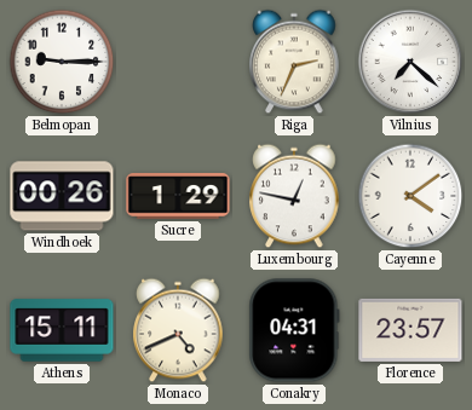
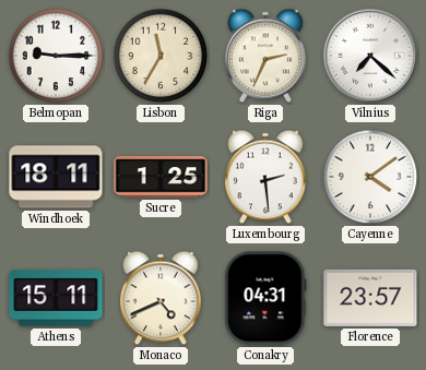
Lisbon: none -> 11:35
Windhoek: 00:26 -> 18:11
Sucre: 1:29 -> 1:25
Luxembourg: 12:47 -> 2:29
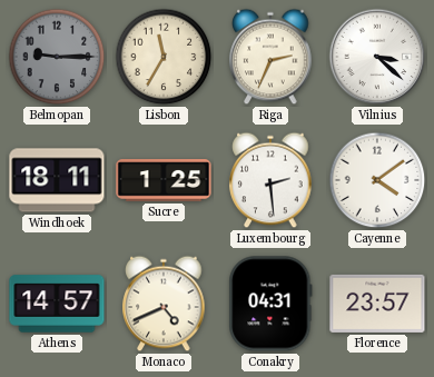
Belmopan dial: white -> grey
Vilnius: 7:22 -> 3:22
Athens: 15:11 -> 14:57
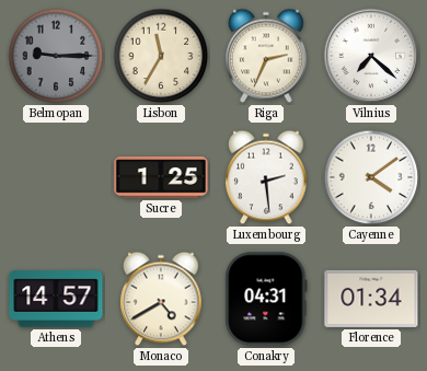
Vilnius: 3:22 -> 7:22
Windhoek: 18:11 -> none
Monaco: 4:41 -> 4:40
Florence: 23:57 -> 01:34
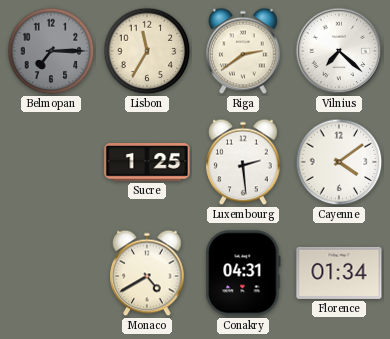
Belmopan: 9:15 -> 7:15
Riga: 2:34 -> 2:39
Athens: 14:57 -> none
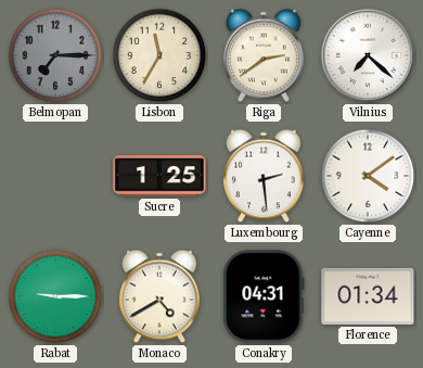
Rabat: none -> 9:15
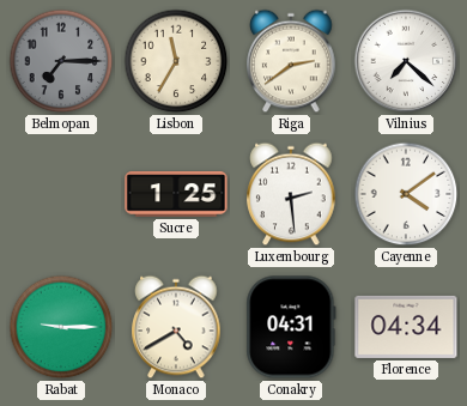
Florence: 01:34 -> 04:34
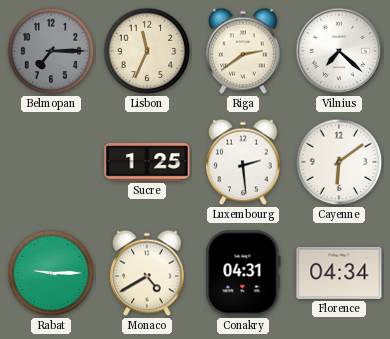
Lisbon: 11:35 -> 11:34
Cayenne: 4:09 -> 6:09
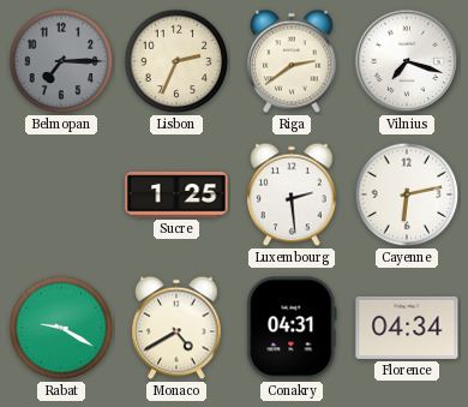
Lisbon: 11:34 -> 2:34
Vilnius: 7:22 -> 7:18
Cayenne: 6:09 -> 6:13
Rabat: 9:15 -> 9:20
